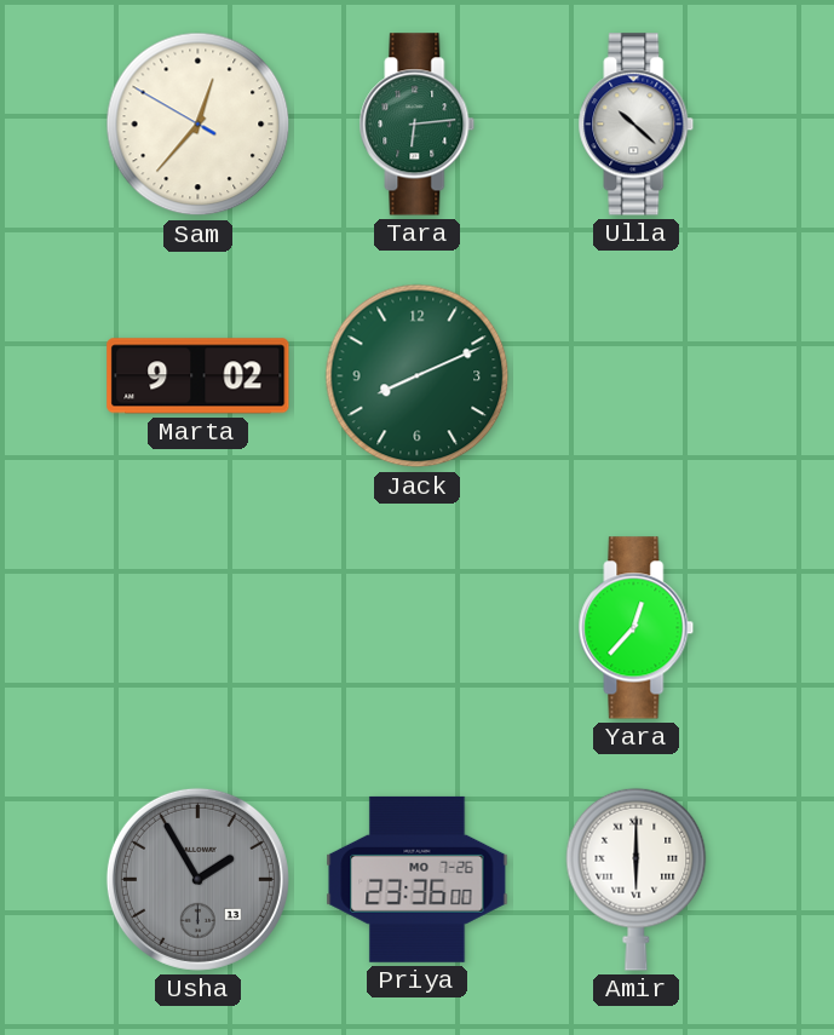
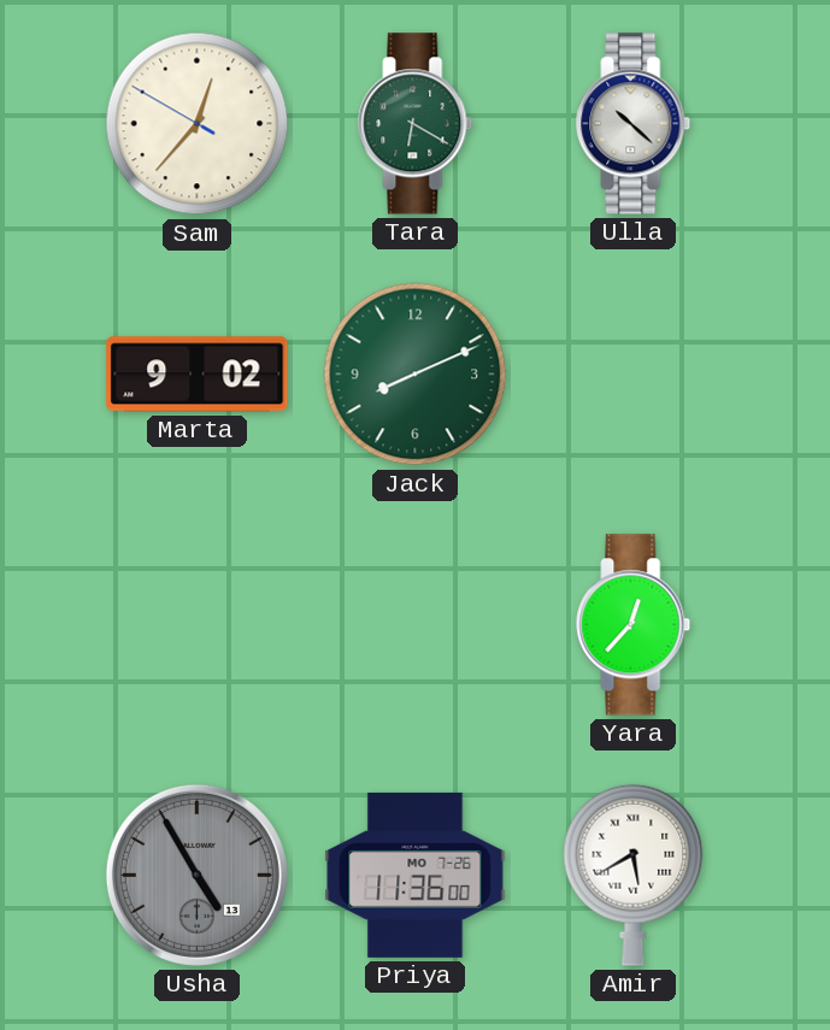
Tara: 6:14 -> 6:20
Usha: 1:55 -> 4:55
Priya: 23:36 -> 11:36
Amir: 6:00 -> 5:40
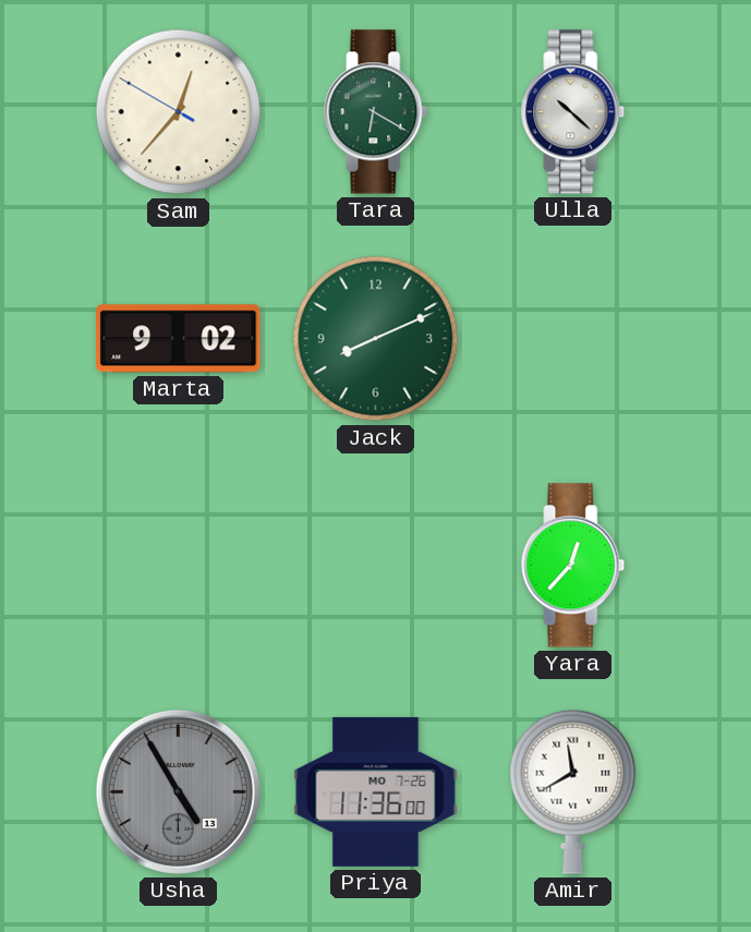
Amir: 5:40 -> 11:40
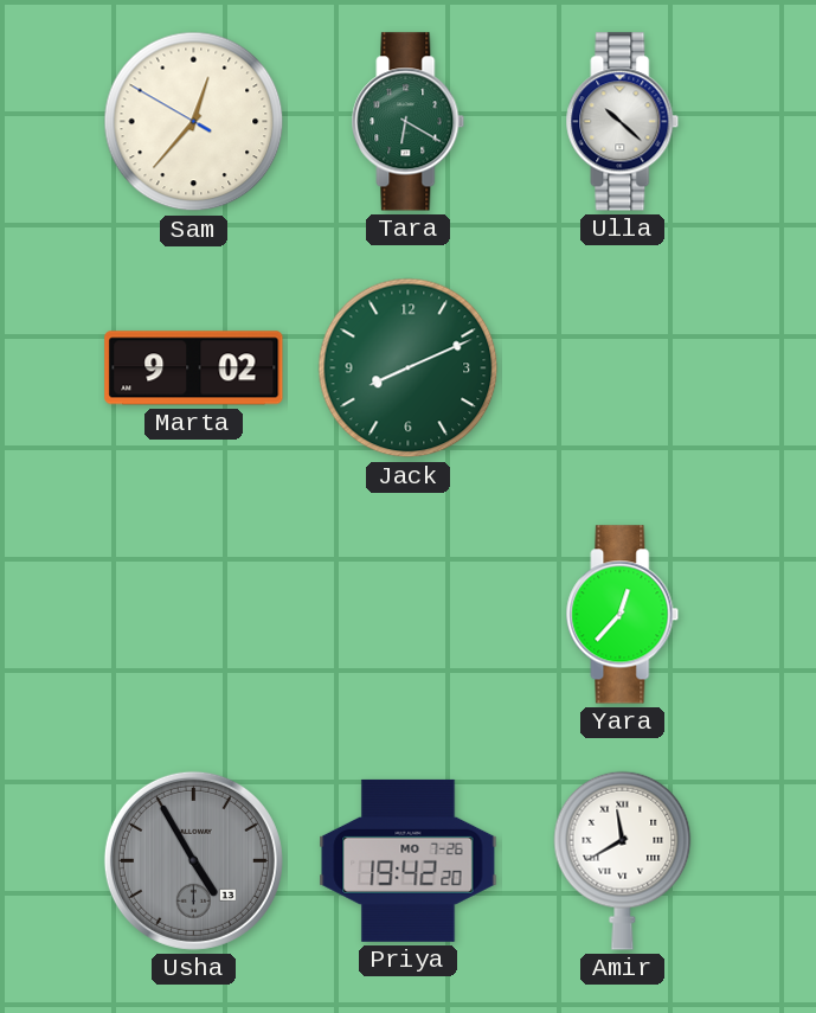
Priya: 11:36 -> 19:42
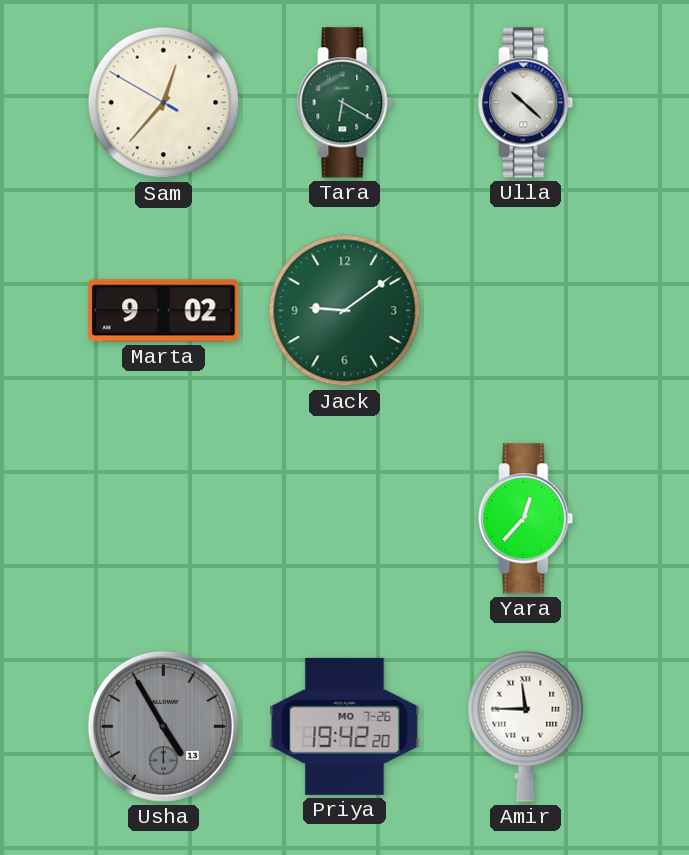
Jack: 8:11 -> 9:09
Amir: 11:40 -> 11:45
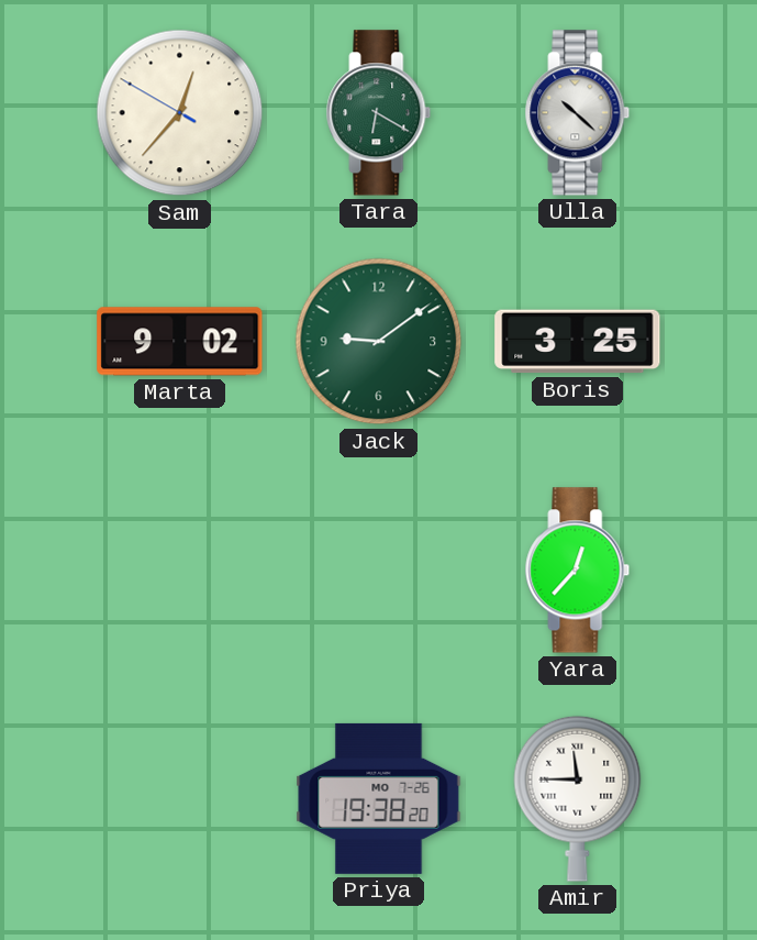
Boris: none -> 3:25
Usha: 4:55 -> none
Priya: 19:42 -> 19:38
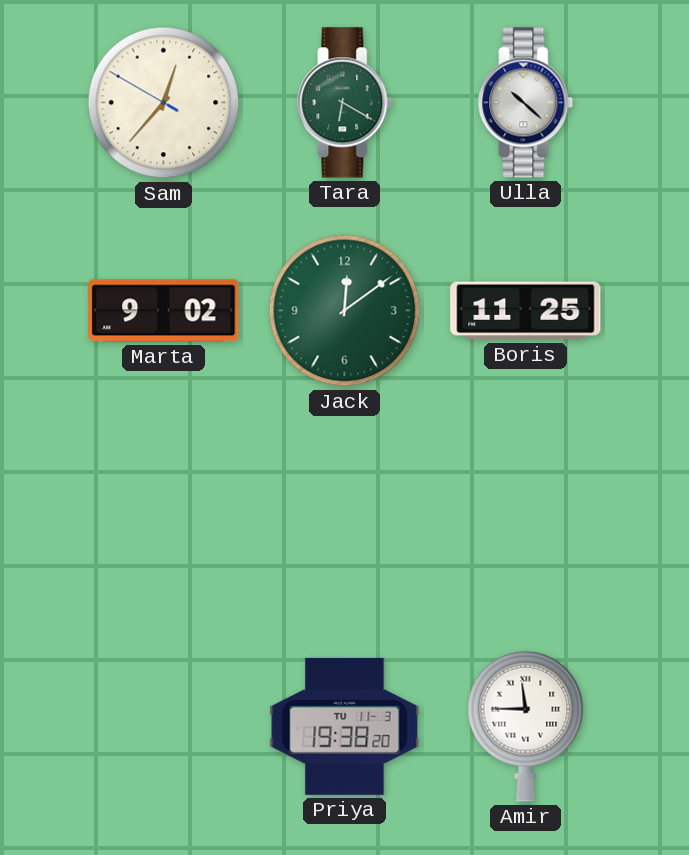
Jack: 9:09 -> 12:09
Boris: 3:25 -> 11:25
Yara: 12:37 -> none
Priya date: MO 7-26 -> TU 11-3
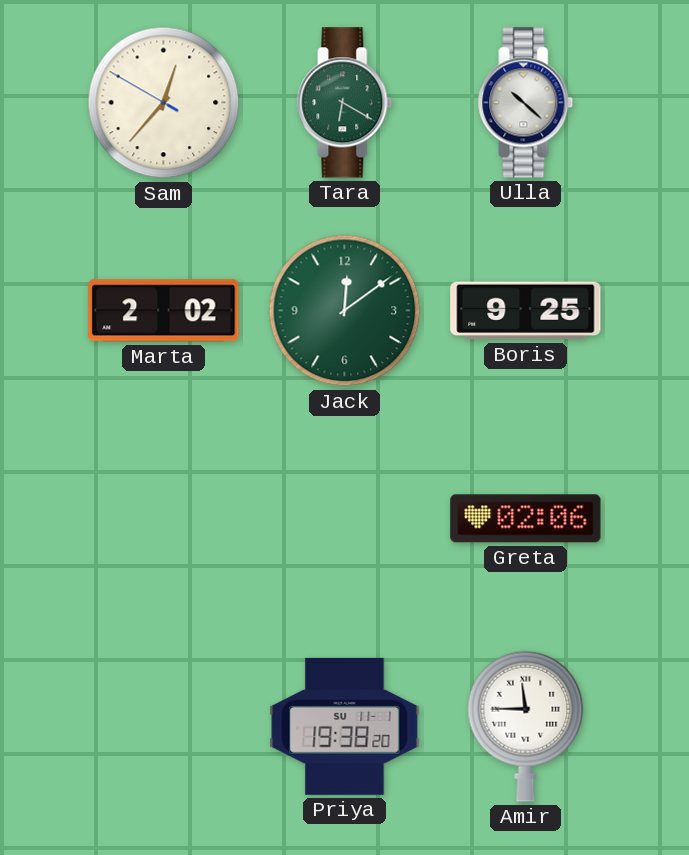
Marta: 9:02 -> 2:02
Boris: 11:25 -> 9:25
Greta: none -> 02:06
Priya date: TU 11-3 -> SU 11-1
